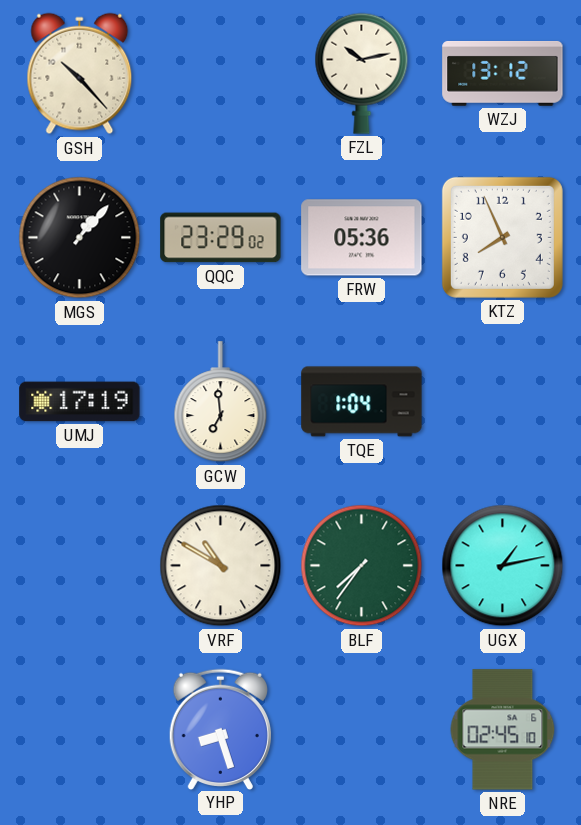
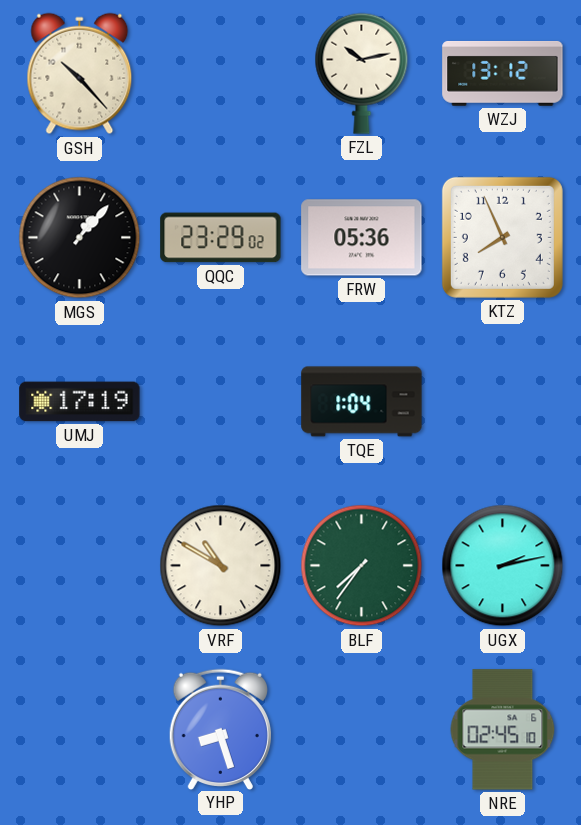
GCW: 6:59 -> none
UGX: 1:13 -> 2:13
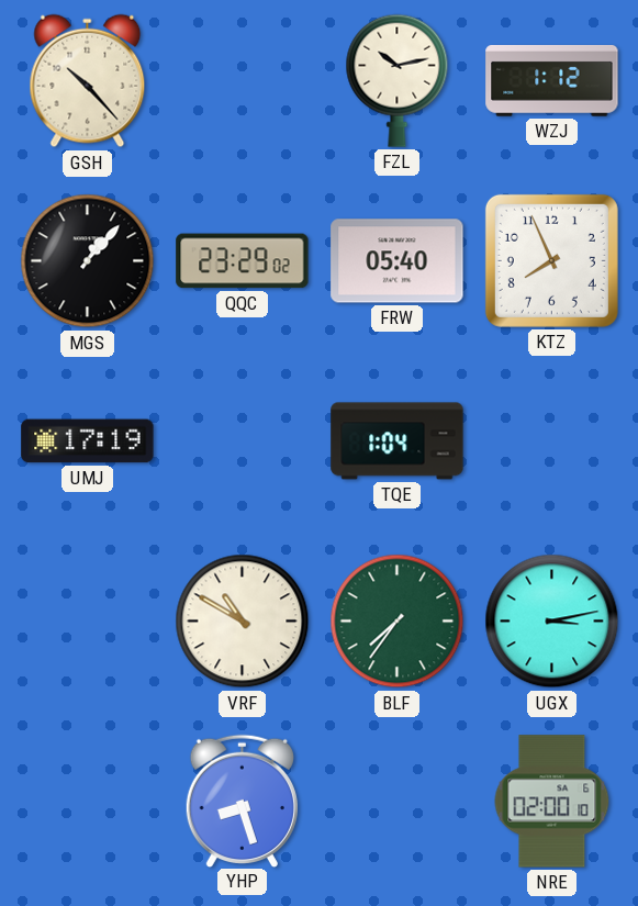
WZJ: 13:12 -> 1:12
FRW: 05:36 -> 05:40
UGX: 2:13 -> 3:13
NRE: 02:45 -> 02:00
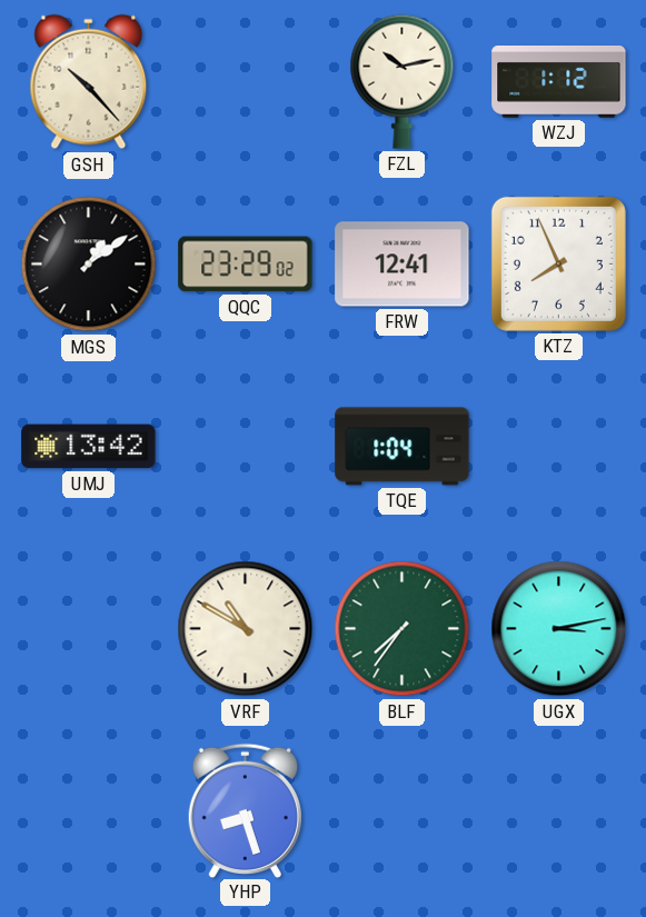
MGS: 1:07 -> 1:09
FRW: 05:40 -> 12:41
UMJ: 17:19 -> 13:42
NRE: 02:00 -> none
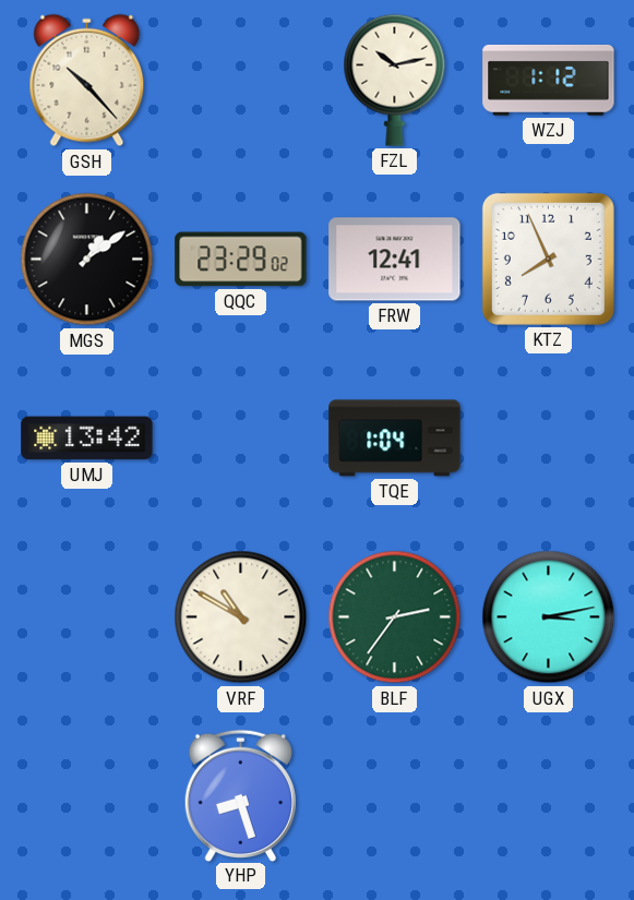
BLF: 7:36 -> 2:36
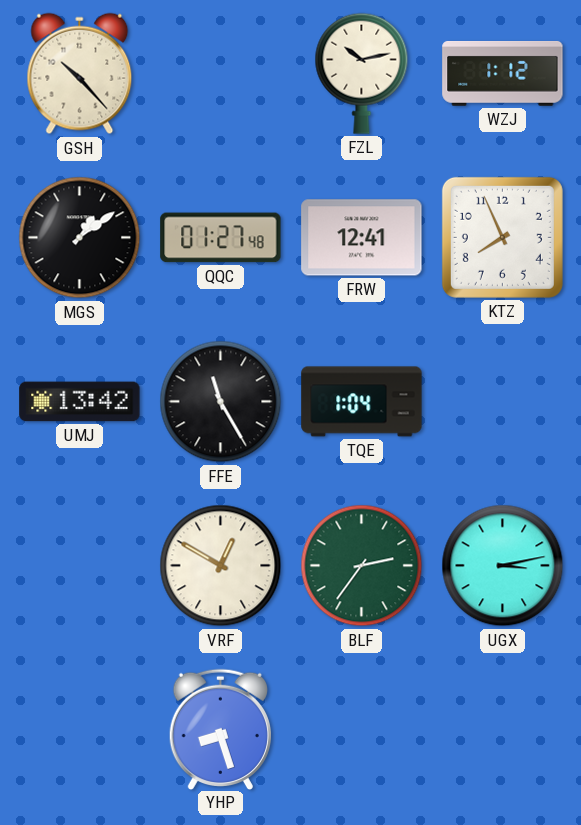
QQC: 23:29 -> 01:27
FFE: none -> 11:25
VRF: 10:50 -> 12:50
